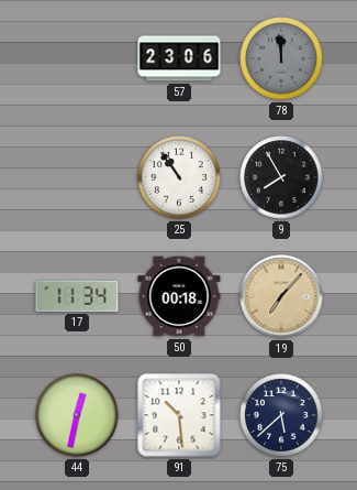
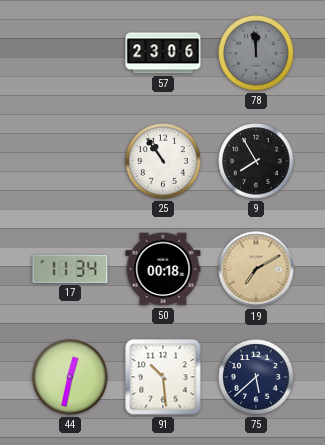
19: 7:07 -> 7:10
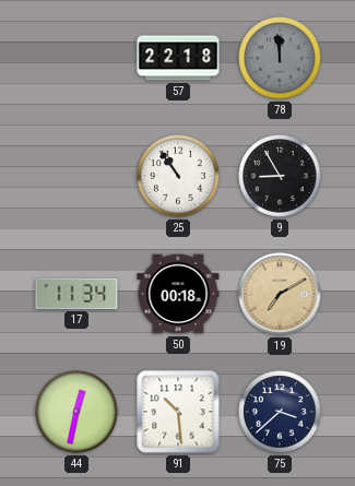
57: 23:06 -> 22:18
9: 7:55 -> 8:55
75: 5:38 -> 3:38
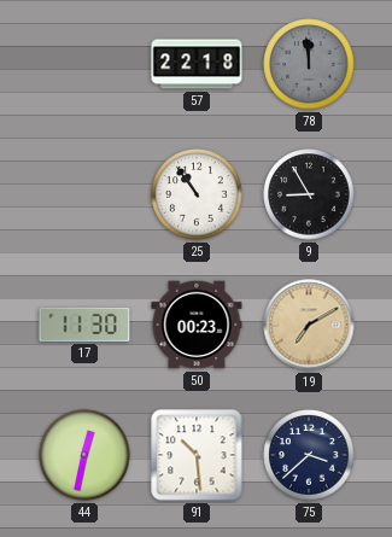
17: 11:34 -> 11:30
50: 00:18 -> 00:23
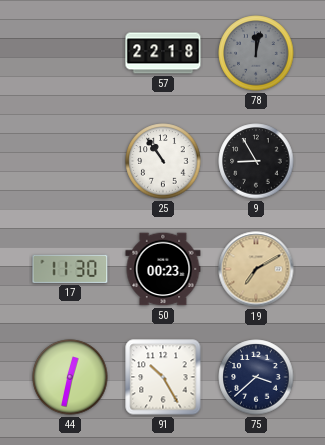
78: 11:59 -> 12:02
91: 10:29 -> 10:25
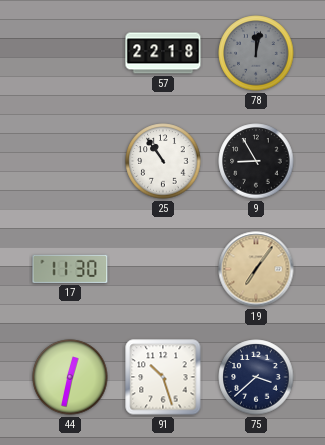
50: 00:23 -> none
19: 7:10 -> 7:06
91: 10:25 -> 10:27
